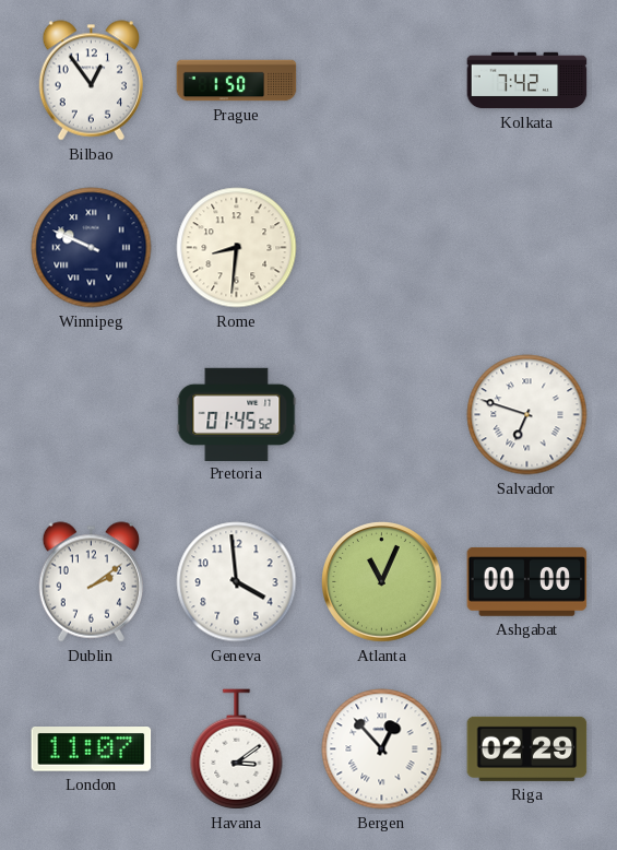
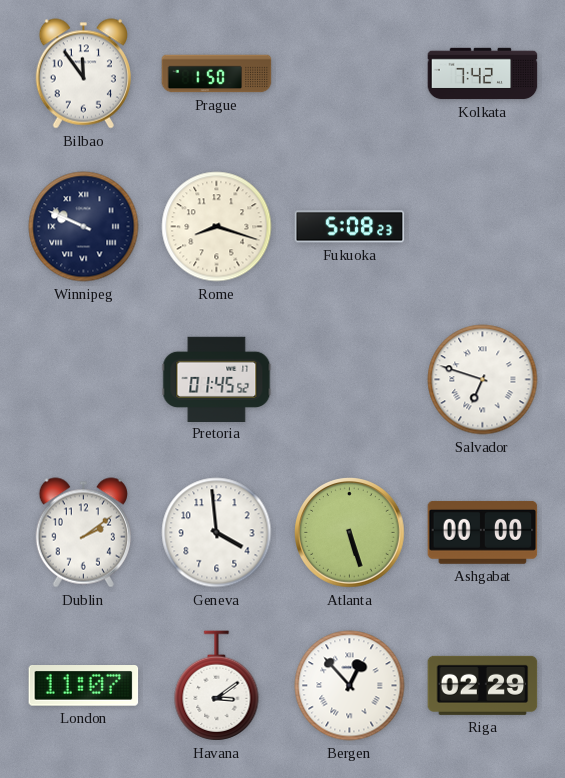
Bilbao: 12:54 -> 11:54
Rome: 8:31 -> 8:18
Fukuoka: none -> 5:08
Atlanta: 11:04 -> 5:27
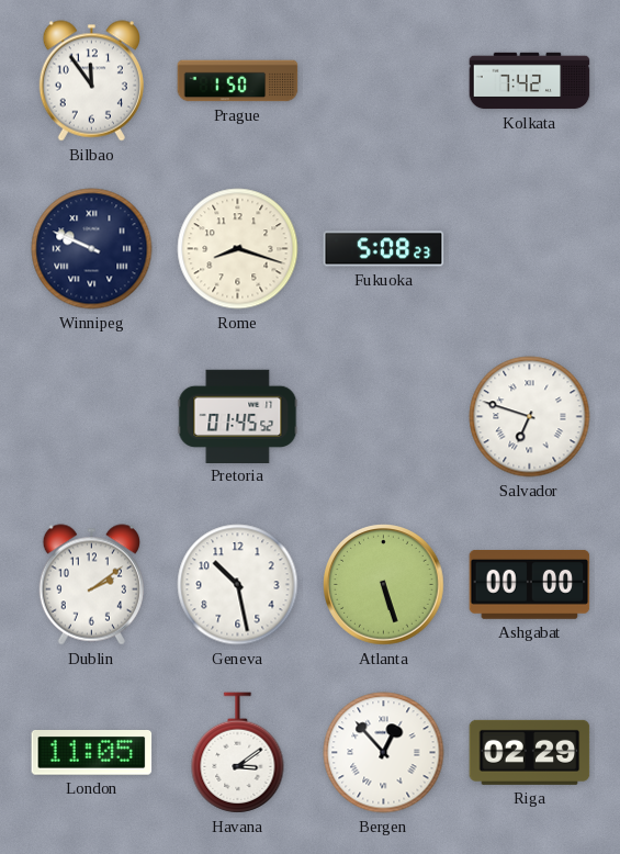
Geneva: 3:59 -> 10:28
London: 11:07 -> 11:05
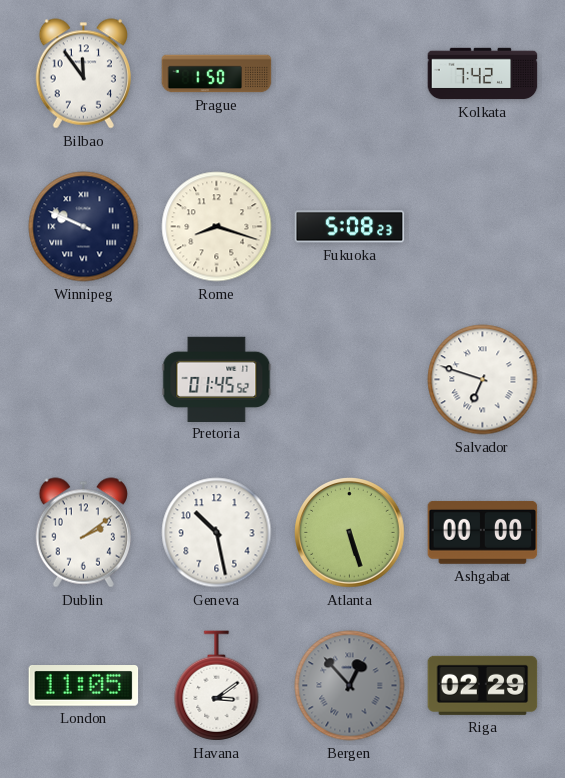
Bergen dial: white -> grey
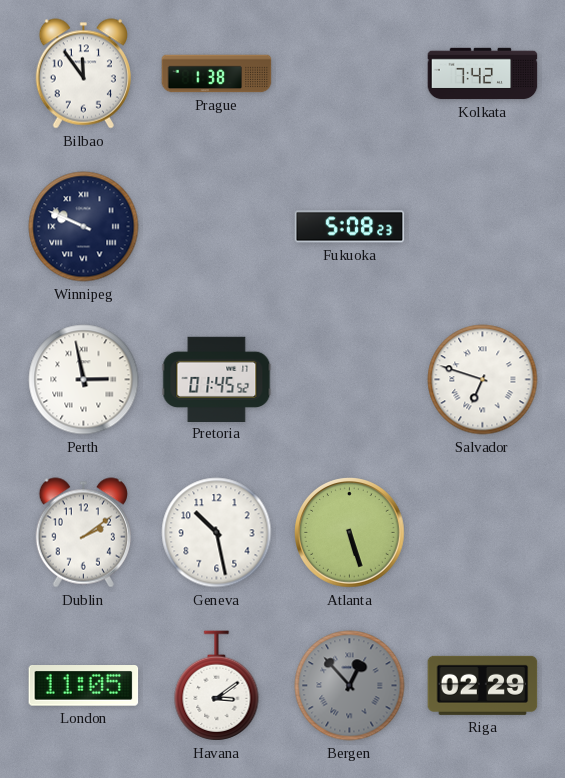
Prague: 1:50 -> 1:38
Rome: 8:18 -> none
Perth: none -> 2:58
Ashgabat: 00:00 -> none
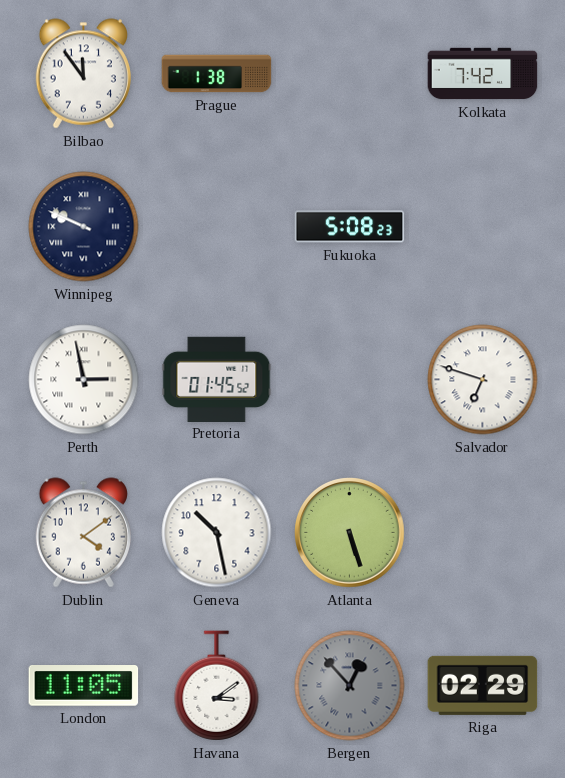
Dublin: 2:09 -> 4:09
